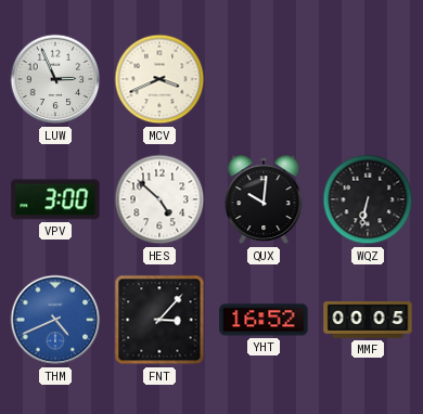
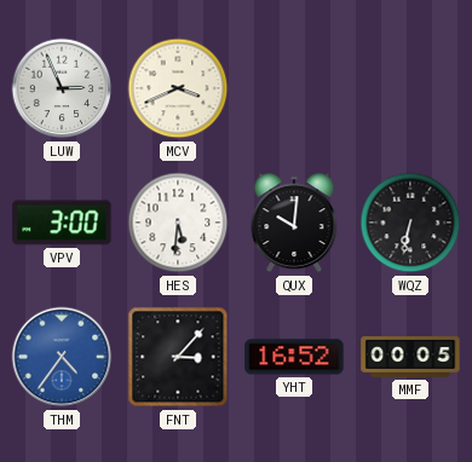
HES: 4:52 -> 5:31
THM: 4:41 -> 4:36
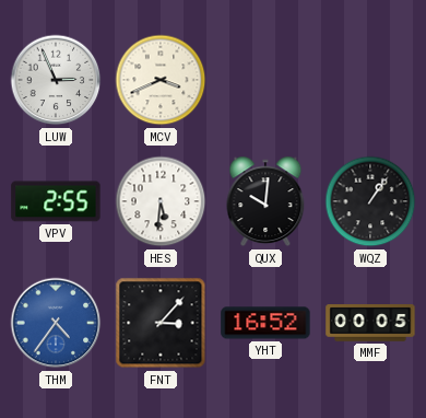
VPV: 3:00 -> 2:55
WQZ: 6:32 -> 1:06
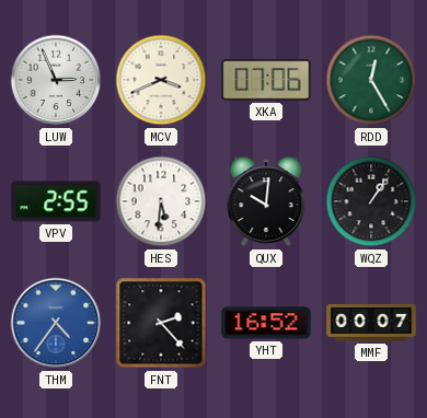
XKA: none -> 07:06
RDD: none -> 12:25
FNT: 3:07 -> 2:23
MMF: 00:05 -> 00:07
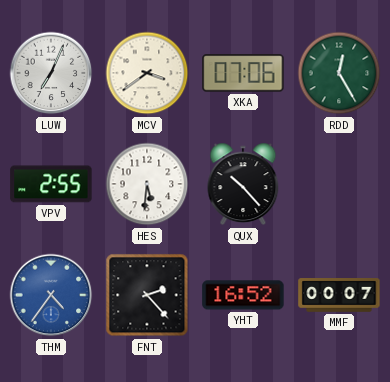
LUW: 2:56 -> 7:04
MCV: 3:41 -> 3:39
QUX: 10:01 -> 10:23
WQZ: 1:06 -> none
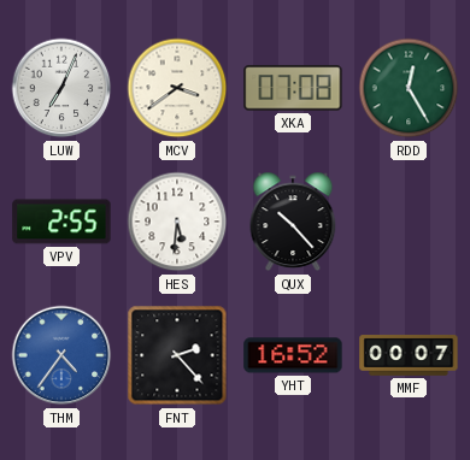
XKA: 07:06 -> 07:08
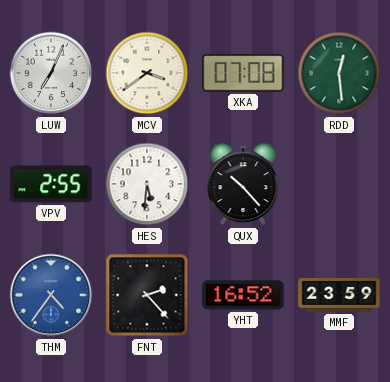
RDD: 12:25 -> 12:29
MMF: 00:07 -> 23:59
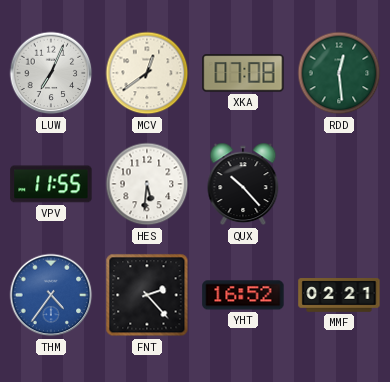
MCV: 3:39 -> 12:39
VPV: 2:55 -> 11:55
MMF: 23:59 -> 02:21
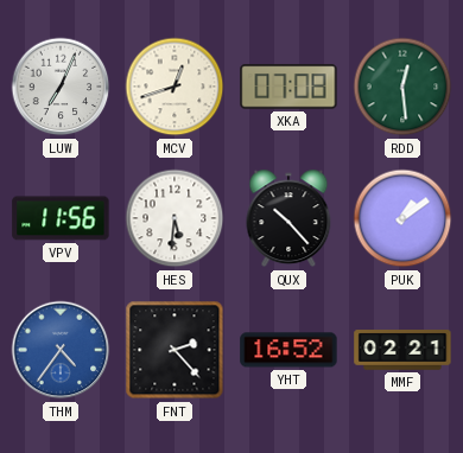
MCV: 12:39 -> 12:42
VPV: 11:55 -> 11:56
PUK: none -> 1:09
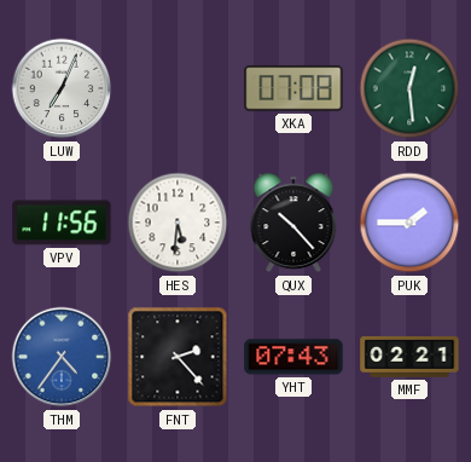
MCV: 12:42 -> none
PUK: 1:09 -> 1:45
YHT: 16:52 -> 07:43
